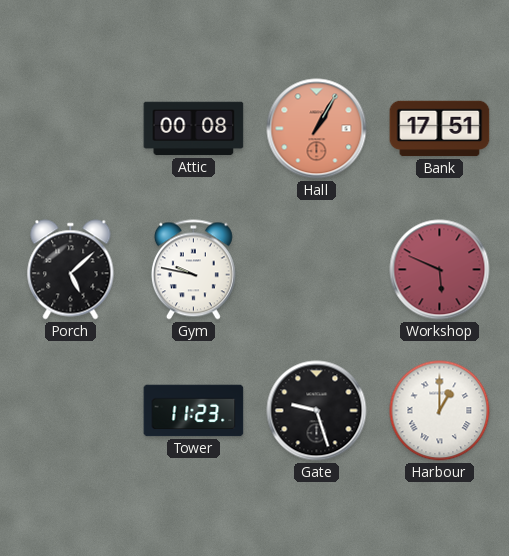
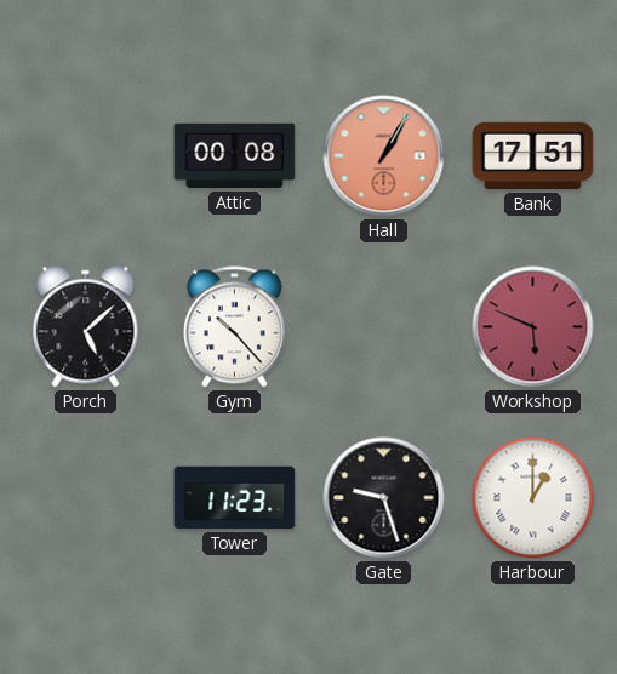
Gym: 9:47 -> 10:23
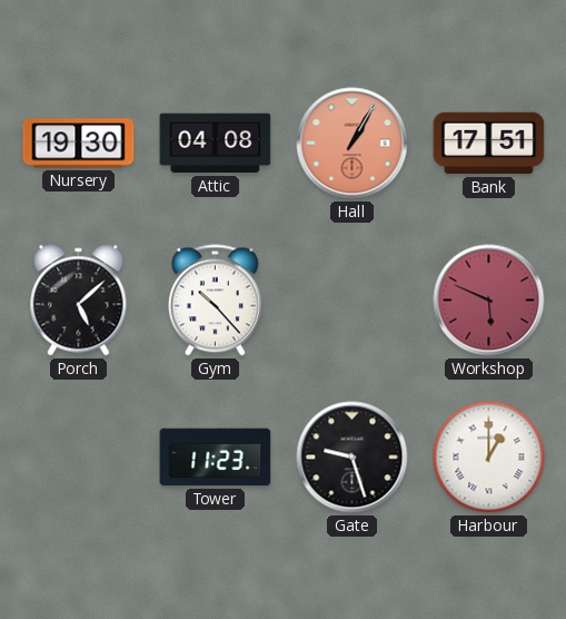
Nursery: none -> 19:30
Attic: 00:08 -> 04:08
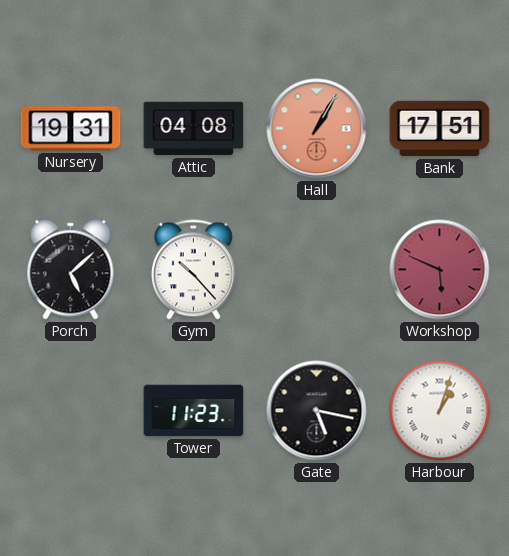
Nursery: 19:30 -> 19:31
Gate: 9:27 -> 5:17
Harbour: 1:00 -> 1:03
